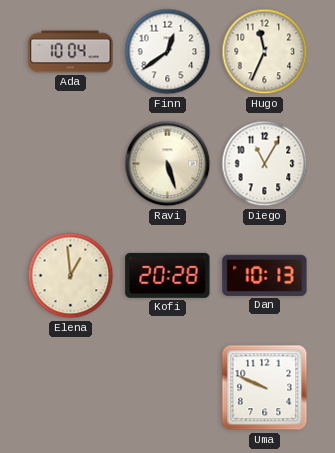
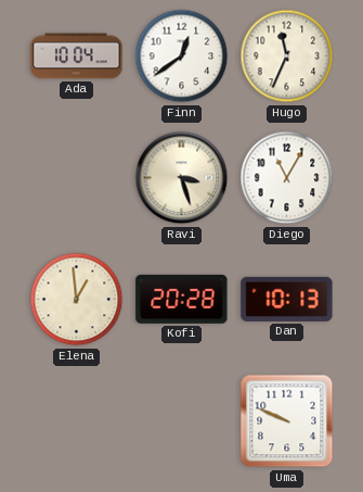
Ravi: 5:27 -> 3:27
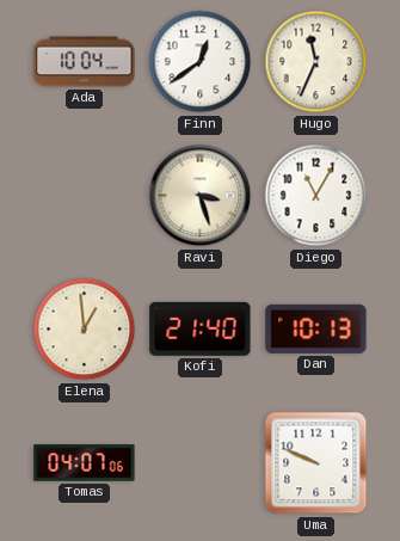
Kofi: 20:28 -> 21:40
Tomas: none -> 04:07
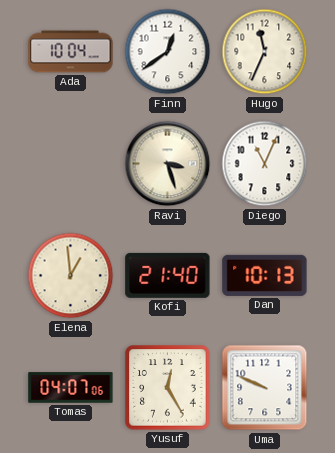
Diego: 11:05 -> 11:04
Yusuf: none -> 12:25
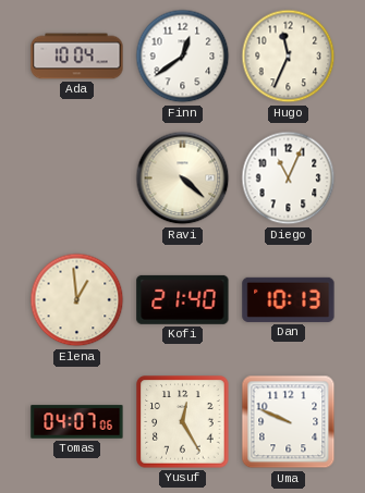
Ravi: 3:27 -> 4:22
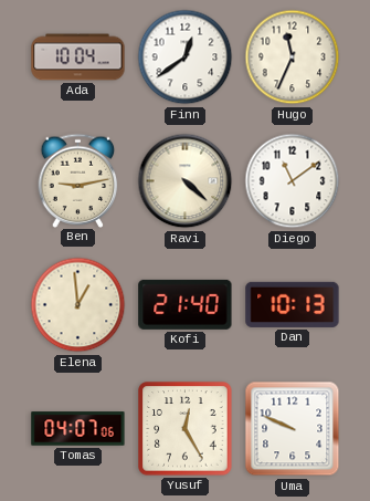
Ben: none -> 9:13
Diego: 11:04 -> 11:09
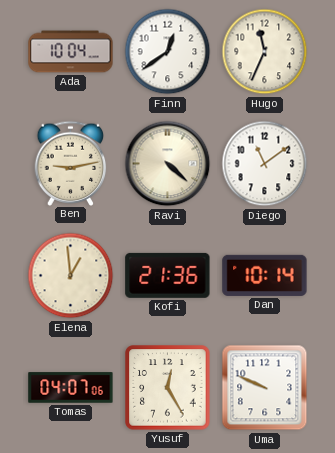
Kofi: 21:40 -> 21:36
Dan: 10:13 -> 10:14
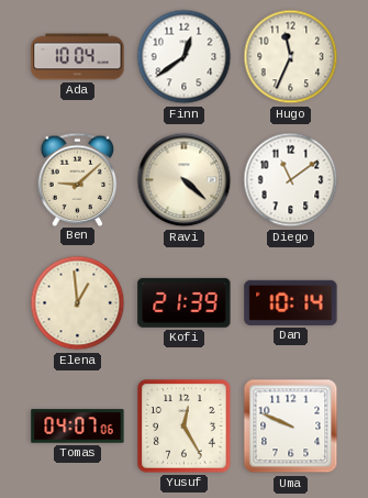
Ben: 9:13 -> 9:08
Kofi: 21:36 -> 21:39
